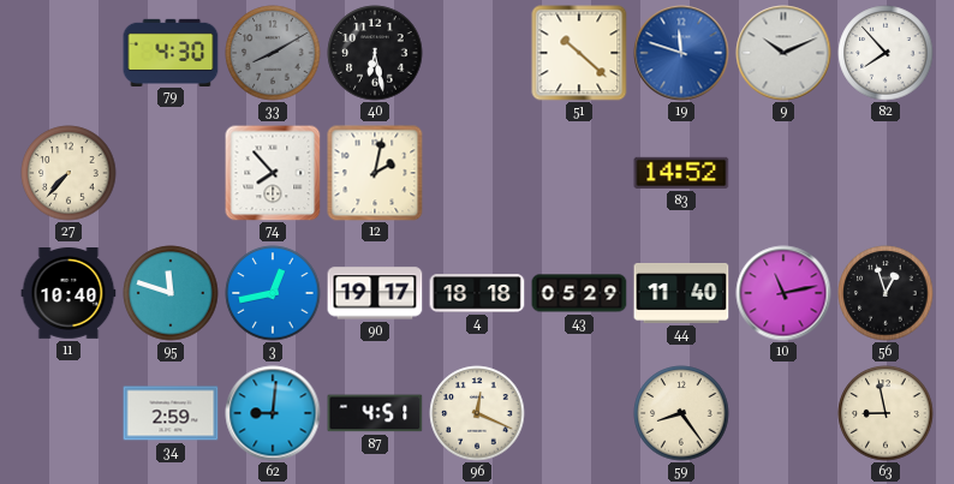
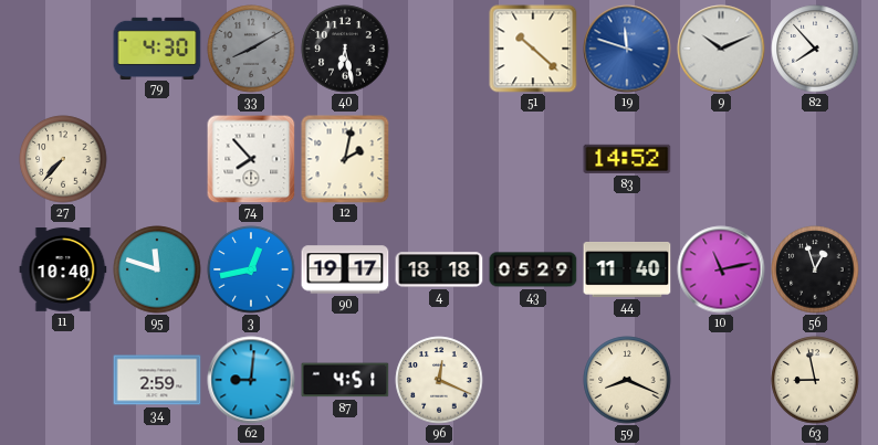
59: 8:24 -> 8:19
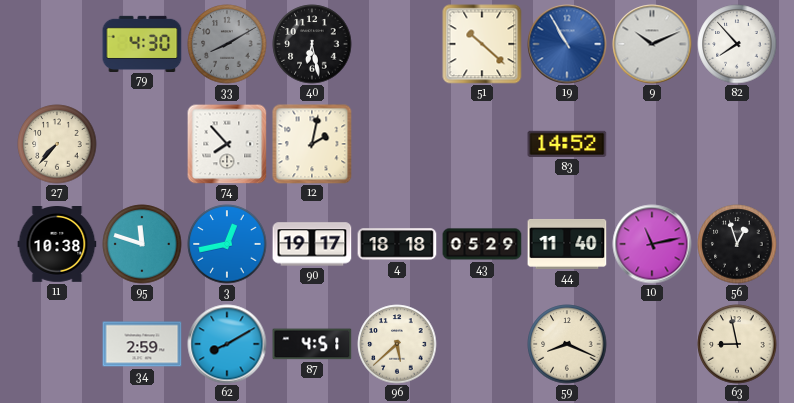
19: 11:48 -> 10:55
11: 10:40 -> 10:38
62: 9:01 -> 8:10
96: 12:19 -> 5:38
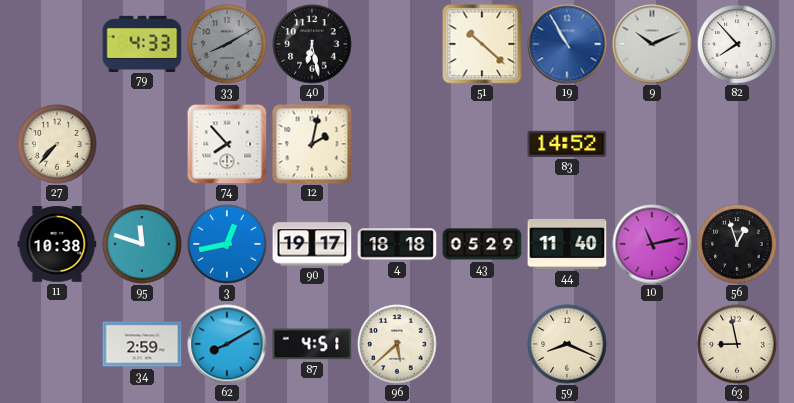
79: 4:30 -> 4:33
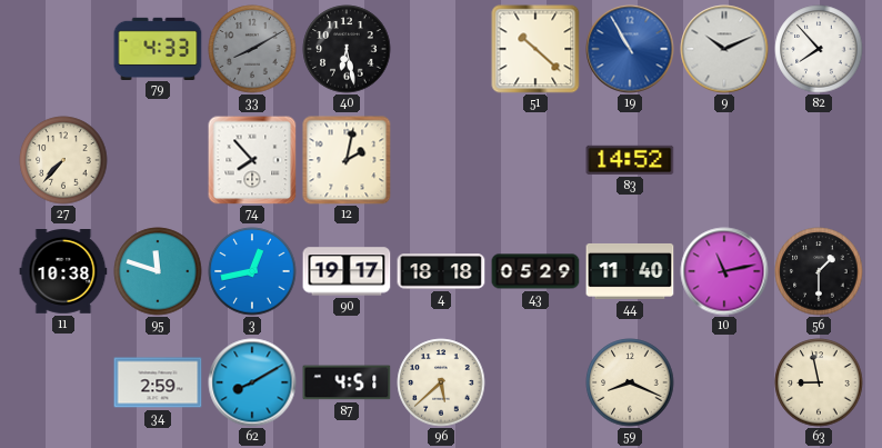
56: 12:57 -> 1:30
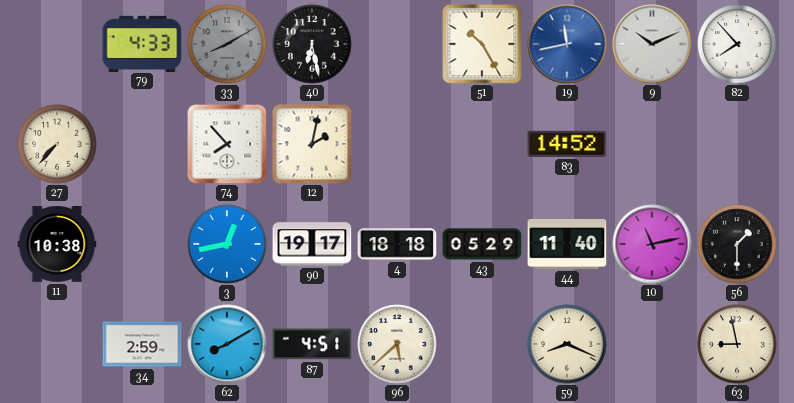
51: 10:22 -> 10:25
19: 10:55 -> 11:43
95: 11:48 -> none
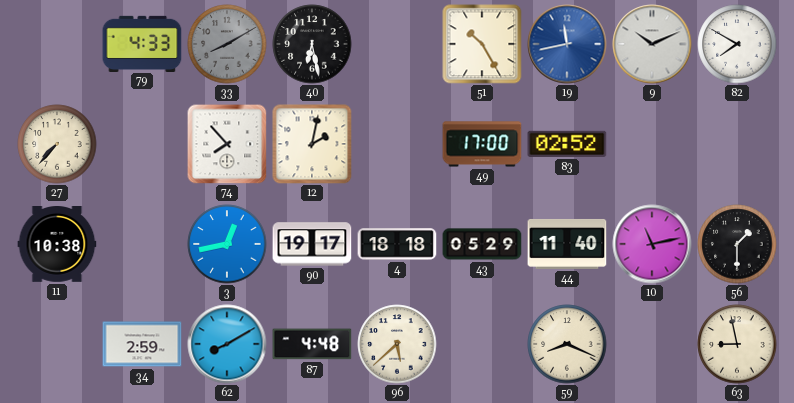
82: 7:53 -> 7:50
49: none -> 17:00
83: 14:52 -> 02:52
87: 4:51 -> 4:48
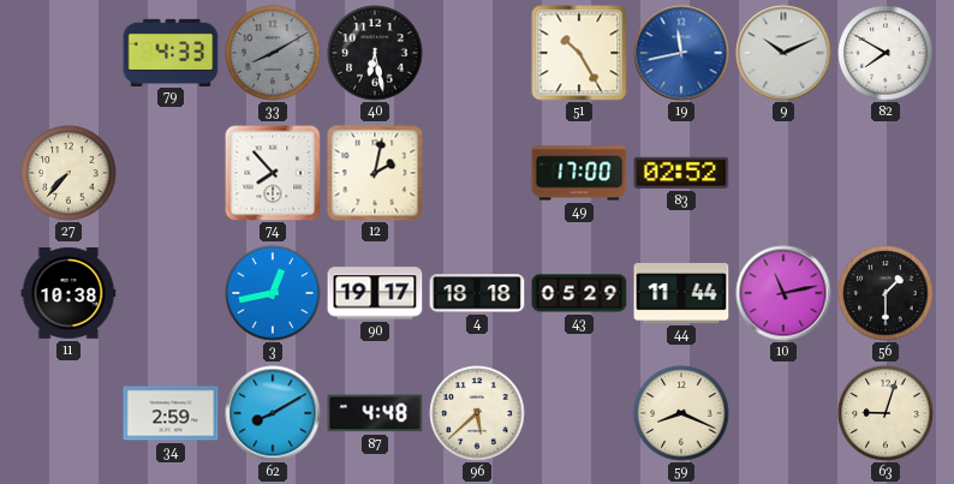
44: 11:40 -> 11:44
63: 8:58 -> 9:03
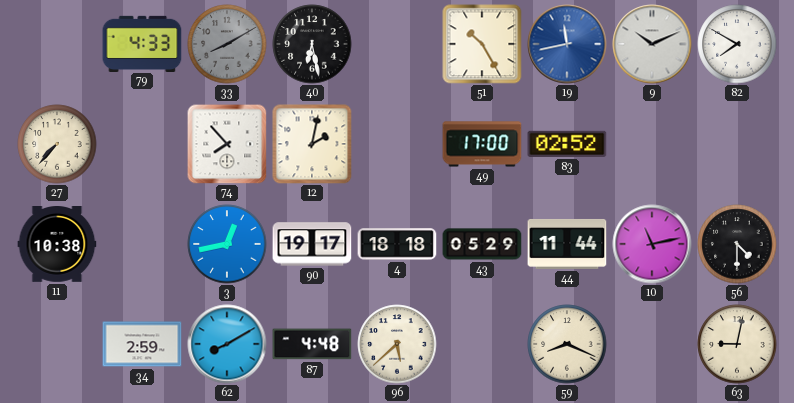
56: 1:30 -> 4:30
63: 9:03 -> 9:02
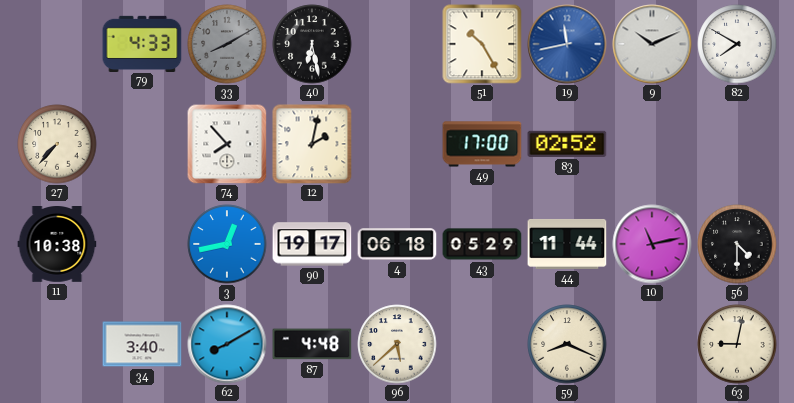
4: 18:18 -> 06:18
34: 2:59 -> 3:40
